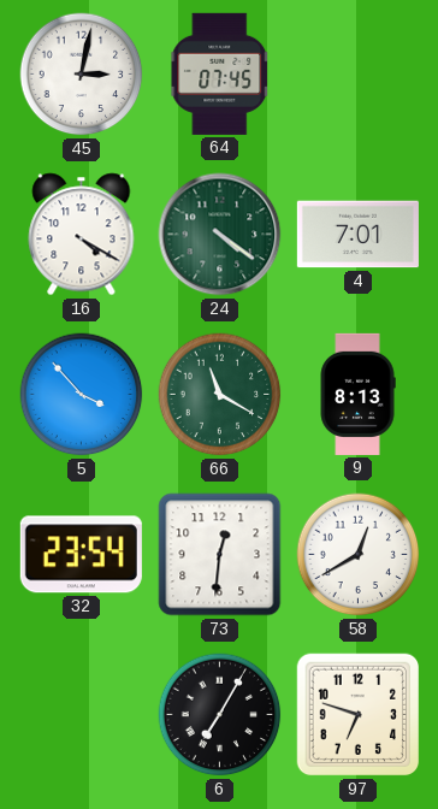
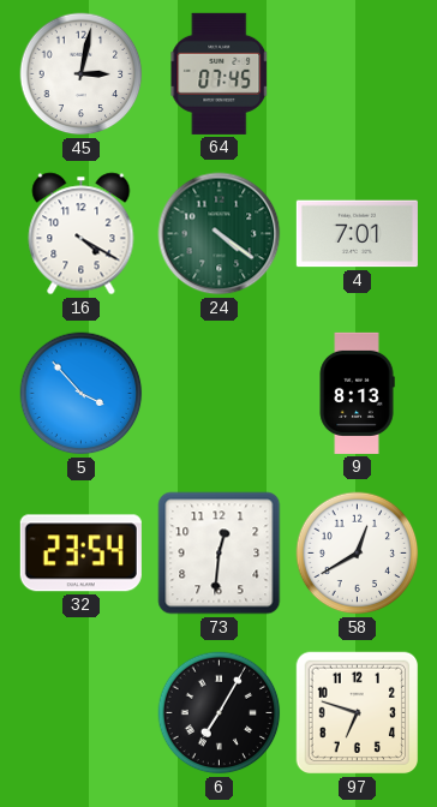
66: 11:20 -> none
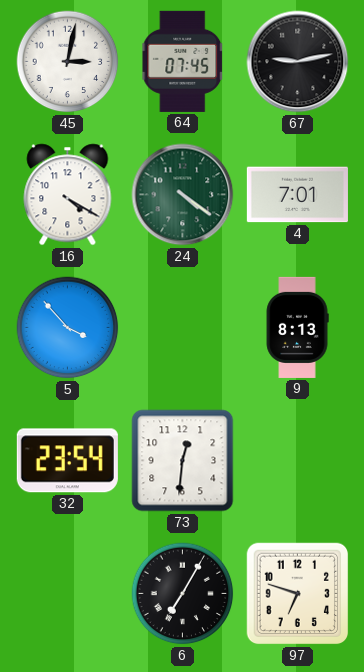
67: none -> 9:13
58: 12:40 -> none
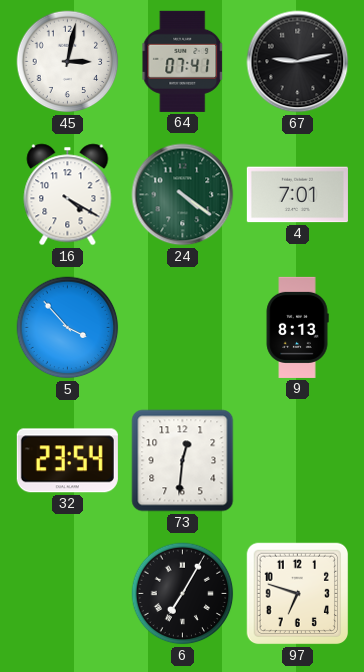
64: 07:45 -> 07:41
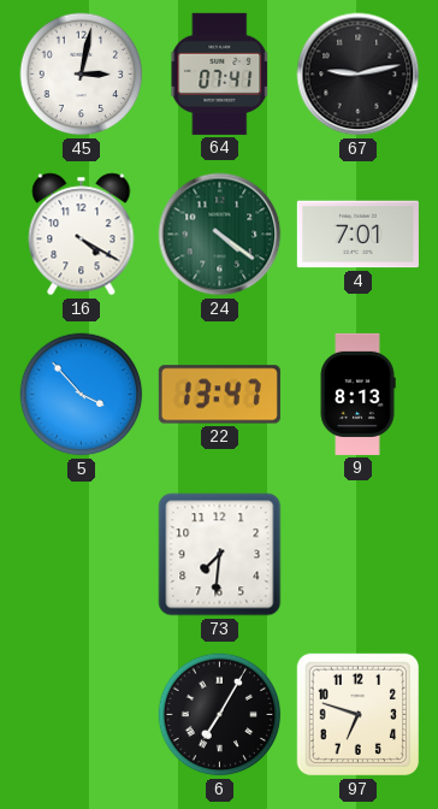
22: none -> 13:47
32: 23:54 -> none
73: 12:31 -> 7:31
